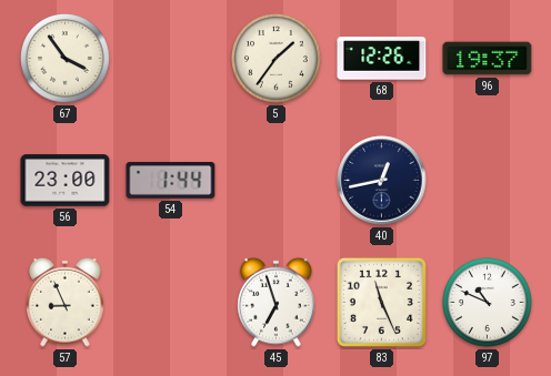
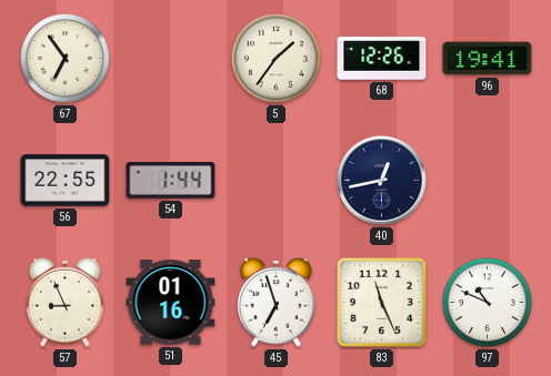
67: 3:54 -> 6:54
96: 19:37 -> 19:41
56: 23:00 -> 22:55
51: none -> 01:16
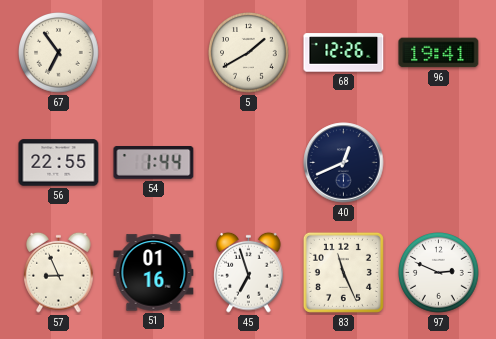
5: 1:36 -> 1:40
40: 12:43 -> 12:41
97: 10:49 -> 2:49
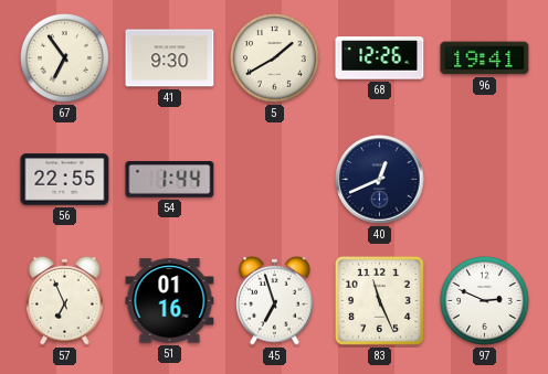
41: none -> 9:30
57: 8:56 -> 6:56
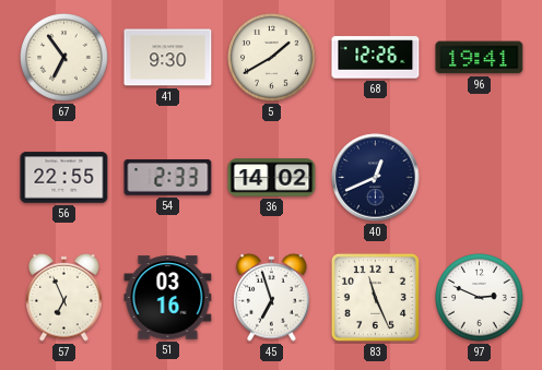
54: 1:44 -> 2:33
36: none -> 14:02
51: 01:16 -> 03:16
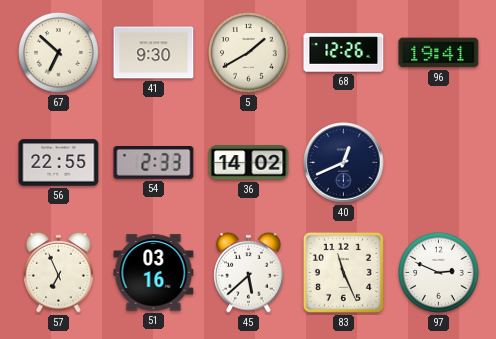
67: 6:54 -> 6:52
45: 6:57 -> 5:38
